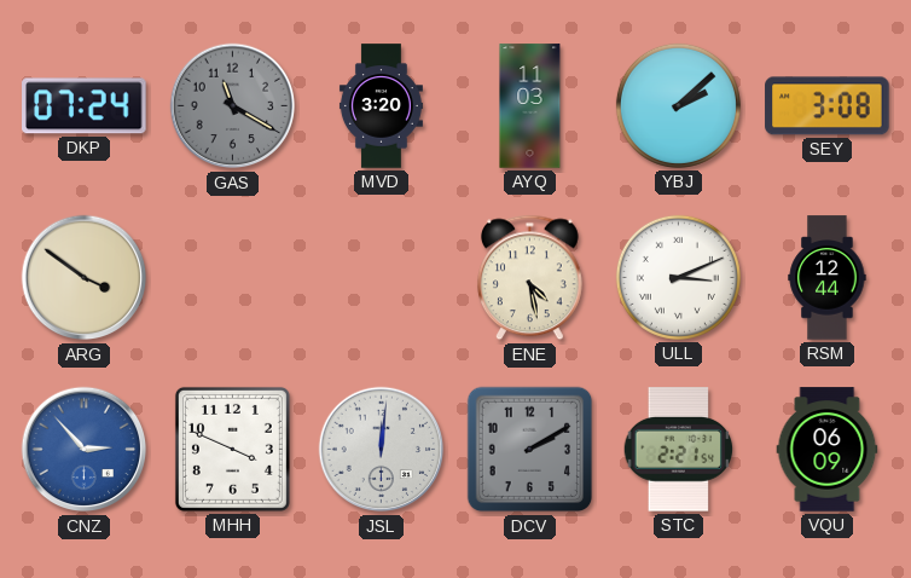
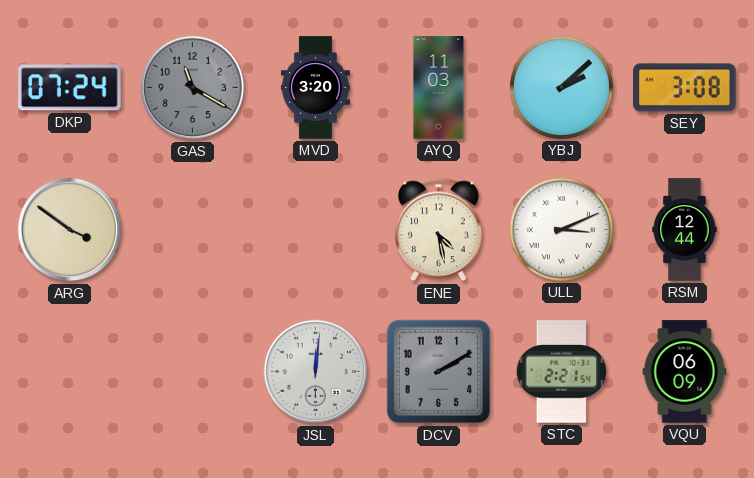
CNZ: 2:53 -> none
MHH: 3:49 -> none
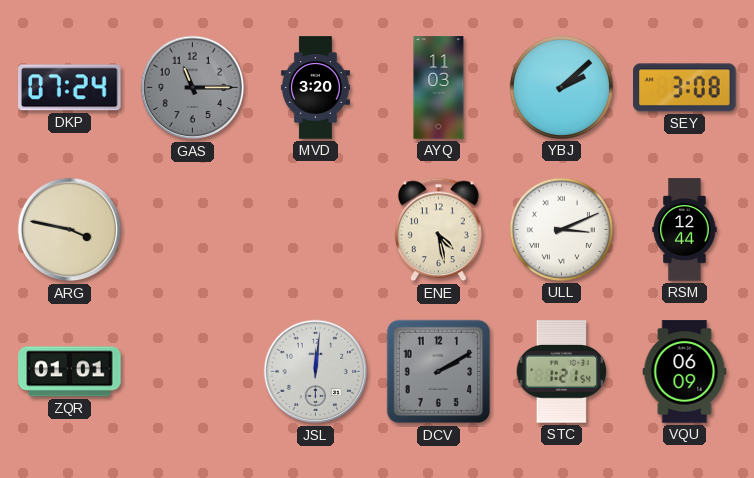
GAS: 11:20 -> 11:15
ARG: 3:51 -> 3:47
ZQR: none -> 01:01
STC: 2:21 -> 1:21
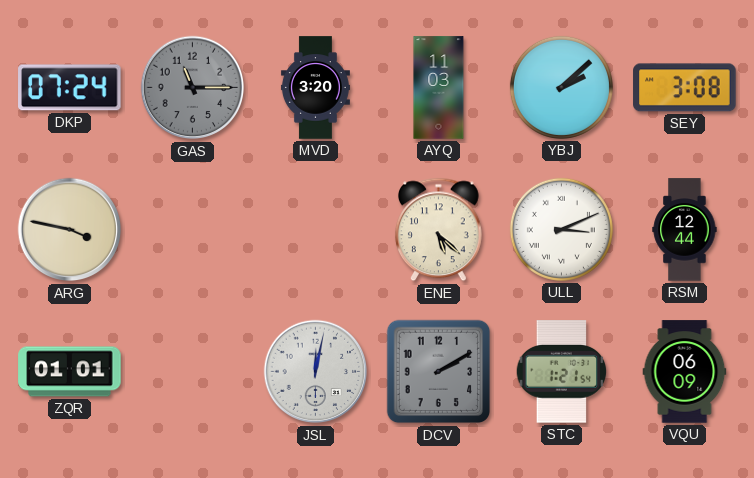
ENE: 4:28 -> 5:22
JSL: 12:01 -> 12:02
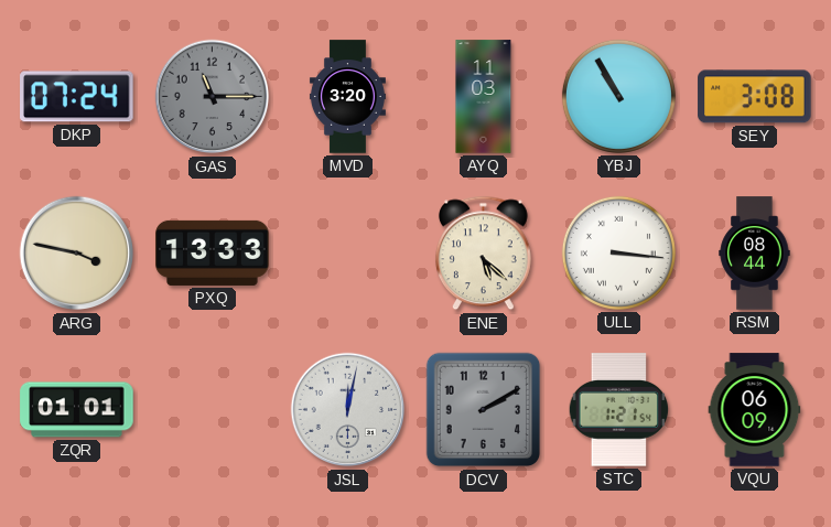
YBJ: 2:08 -> 10:55
PXQ: none -> 13:33
ULL: 3:11 -> 3:16
RSM: 12:44 -> 08:44
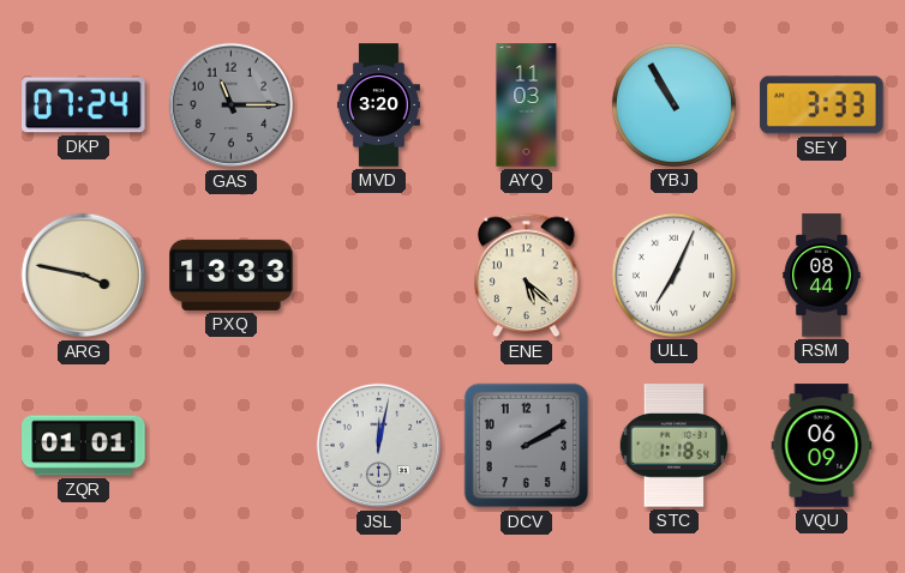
SEY: 3:08 -> 3:33
ULL: 3:16 -> 7:04
STC: 1:21 -> 1:18
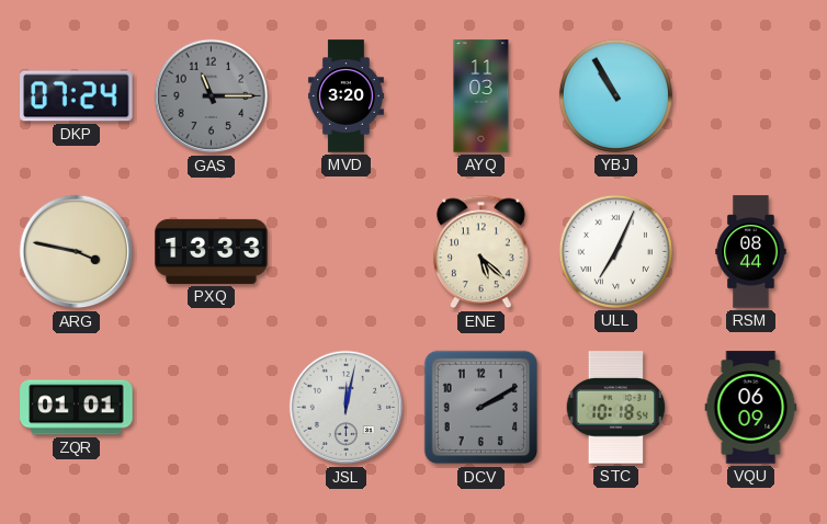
SEY: 3:33 -> none
STC: 1:18 -> 10:18
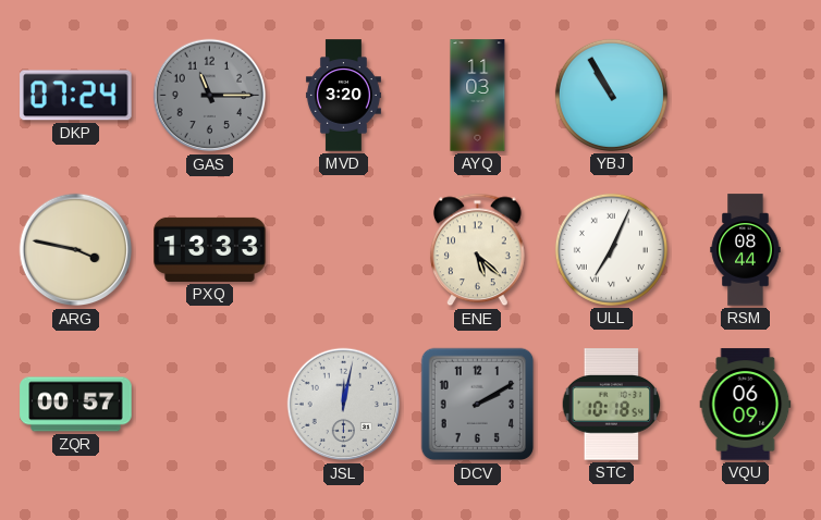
ZQR: 01:01 -> 00:57
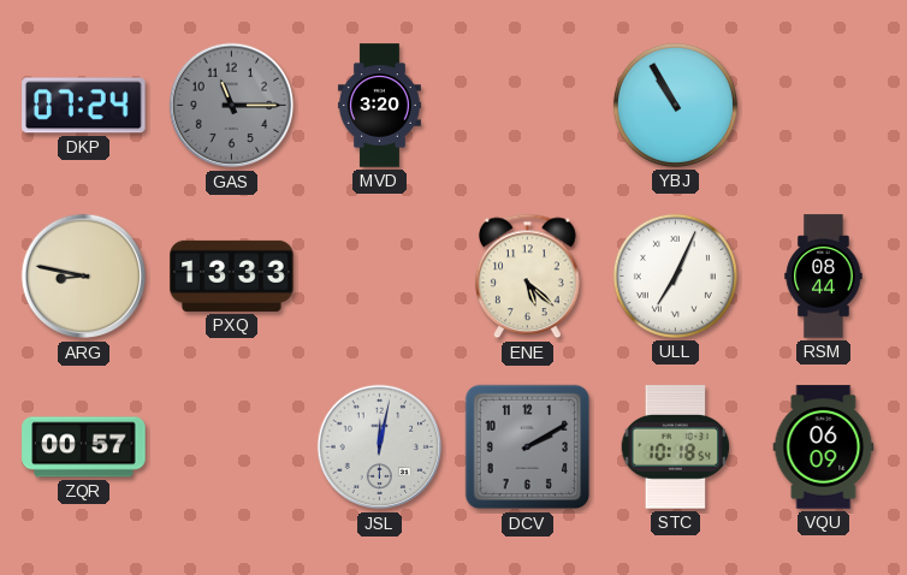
AYQ: 11:03 -> none
ARG: 3:47 -> 8:47
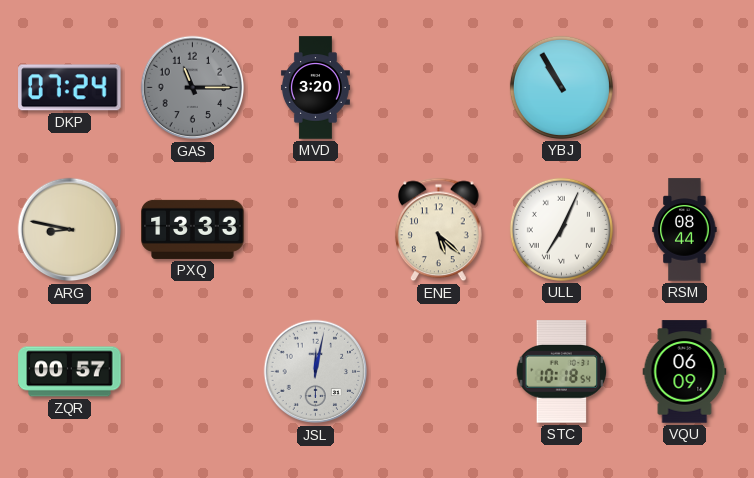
DCV: 2:10 -> none
